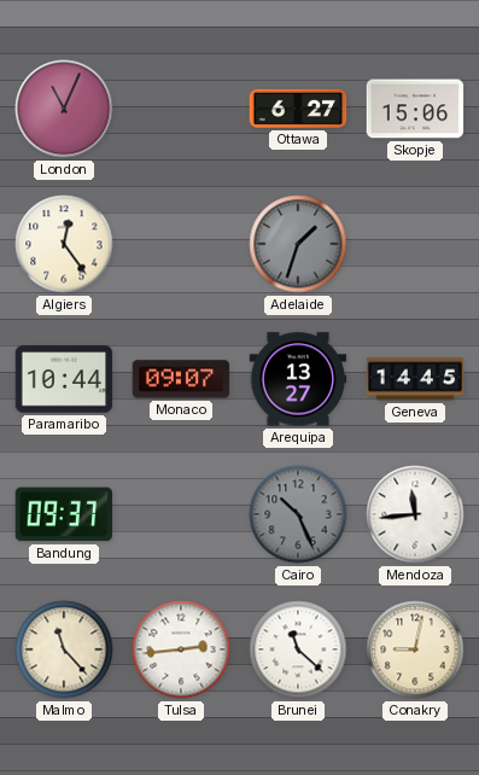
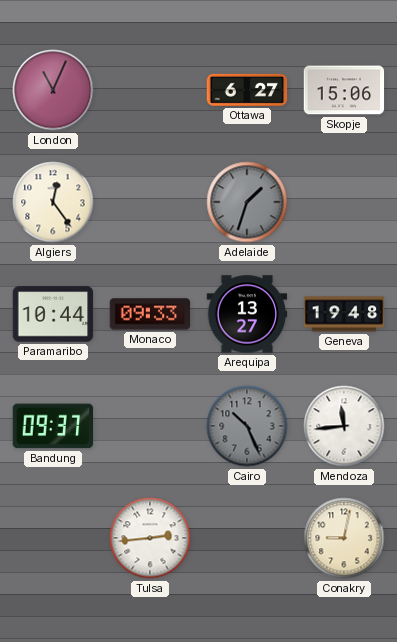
Monaco: 09:07 -> 09:33
Geneva: 14:45 -> 19:48
Malmo: 11:23 -> none
Brunei: 11:22 -> none
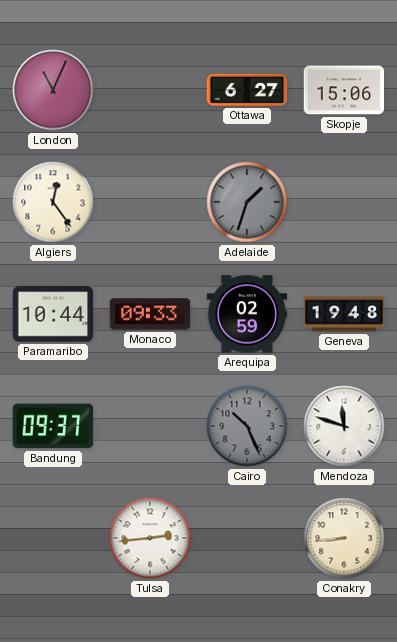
Arequipa: 13:27 -> 02:59
Mendoza: 11:44 -> 11:48
Conakry: 9:02 -> 8:44
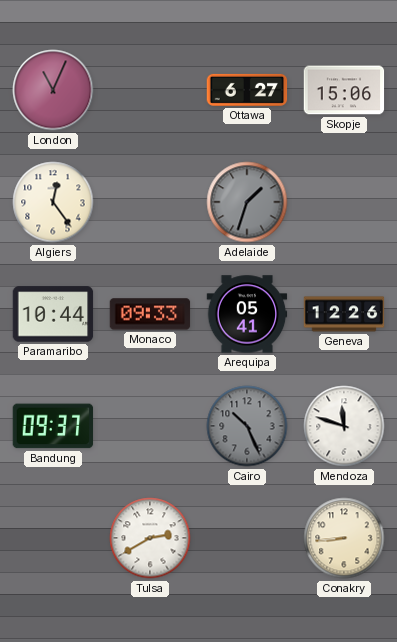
Arequipa: 02:59 -> 05:41
Geneva: 19:48 -> 12:26
Tulsa: 2:44 -> 2:40
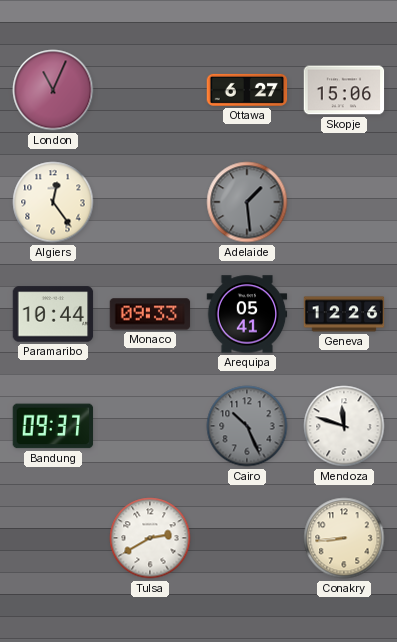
Adelaide: 1:33 -> 1:29
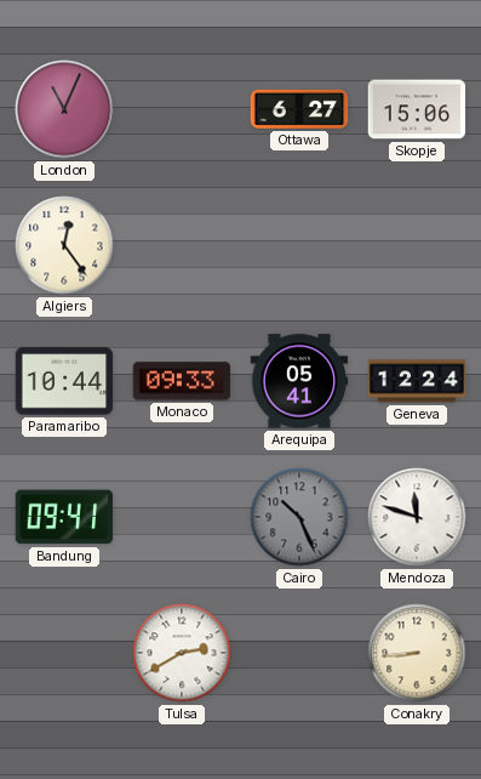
Adelaide: 1:29 -> none
Geneva: 12:26 -> 12:24
Bandung: 09:37 -> 09:41
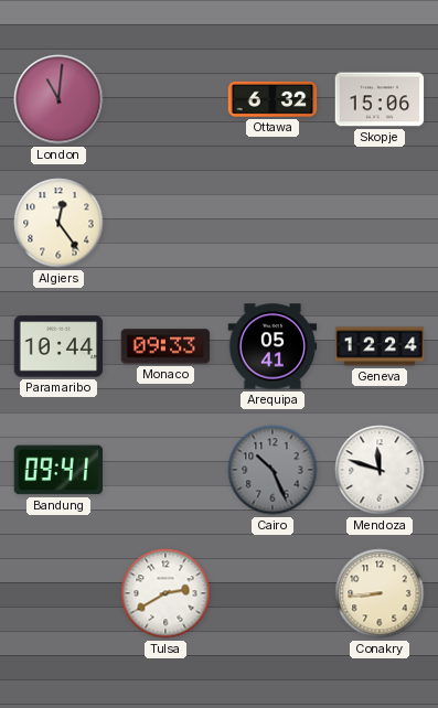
London: 11:04 -> 11:01
Ottawa: 6:27 -> 6:32
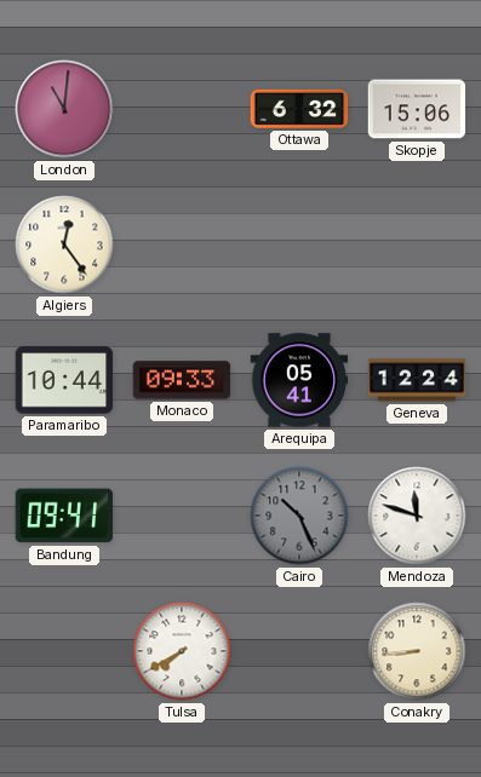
Tulsa: 2:40 -> 7:40
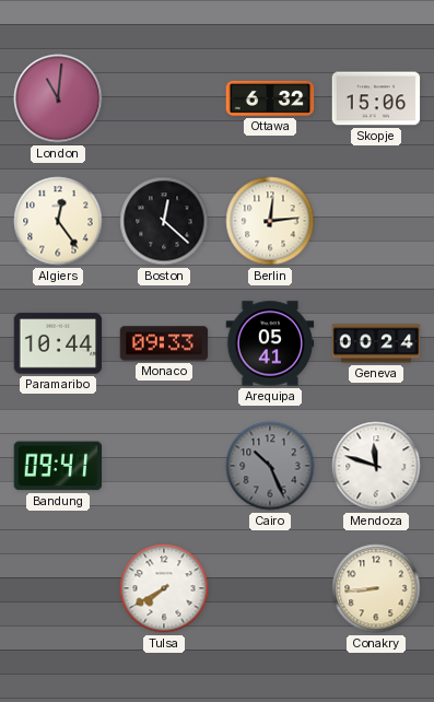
Boston: none -> 12:22
Berlin: none -> 12:14
Geneva: 12:24 -> 00:24
